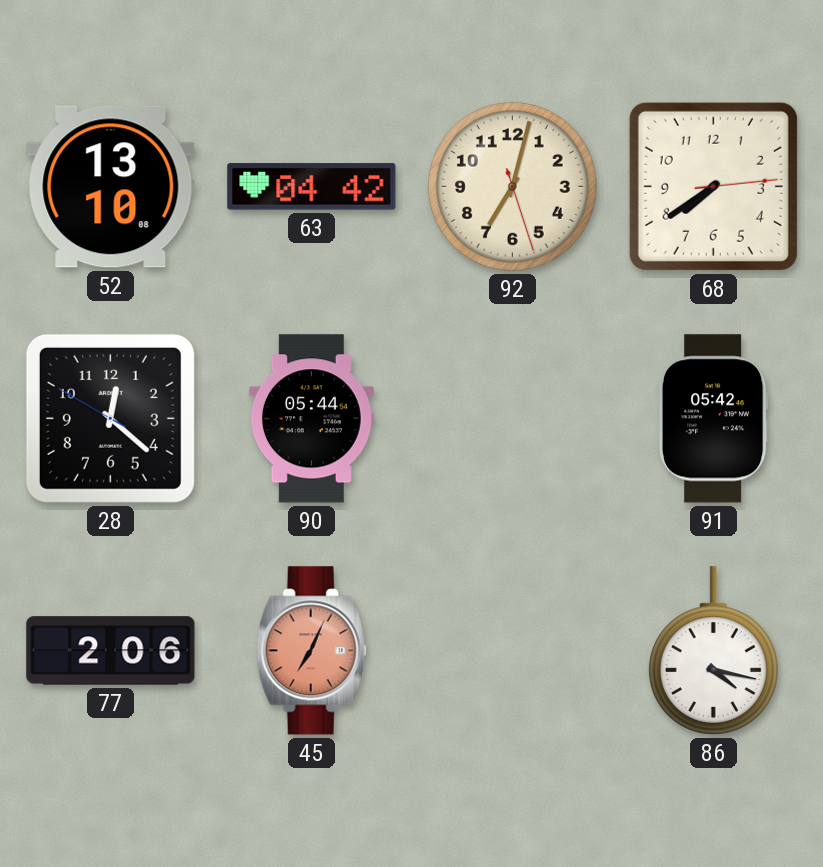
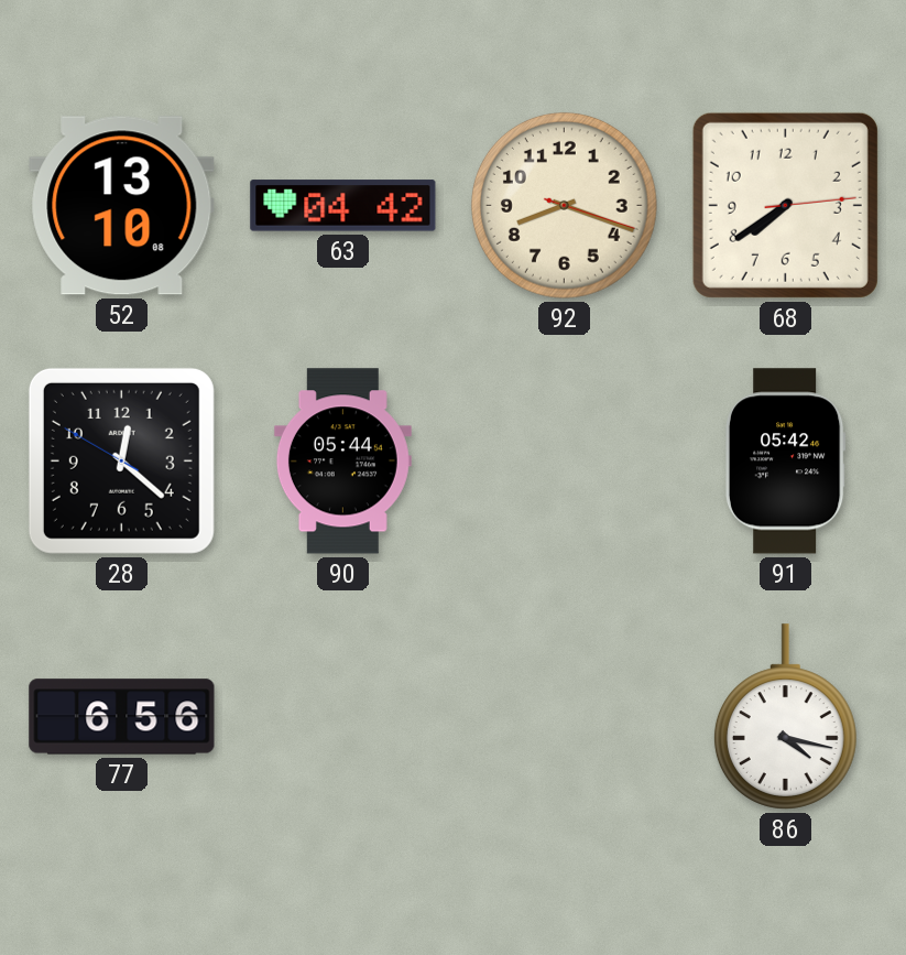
92: 7:02 -> 8:18
77: 2:06 -> 6:56
45: 7:04 -> none
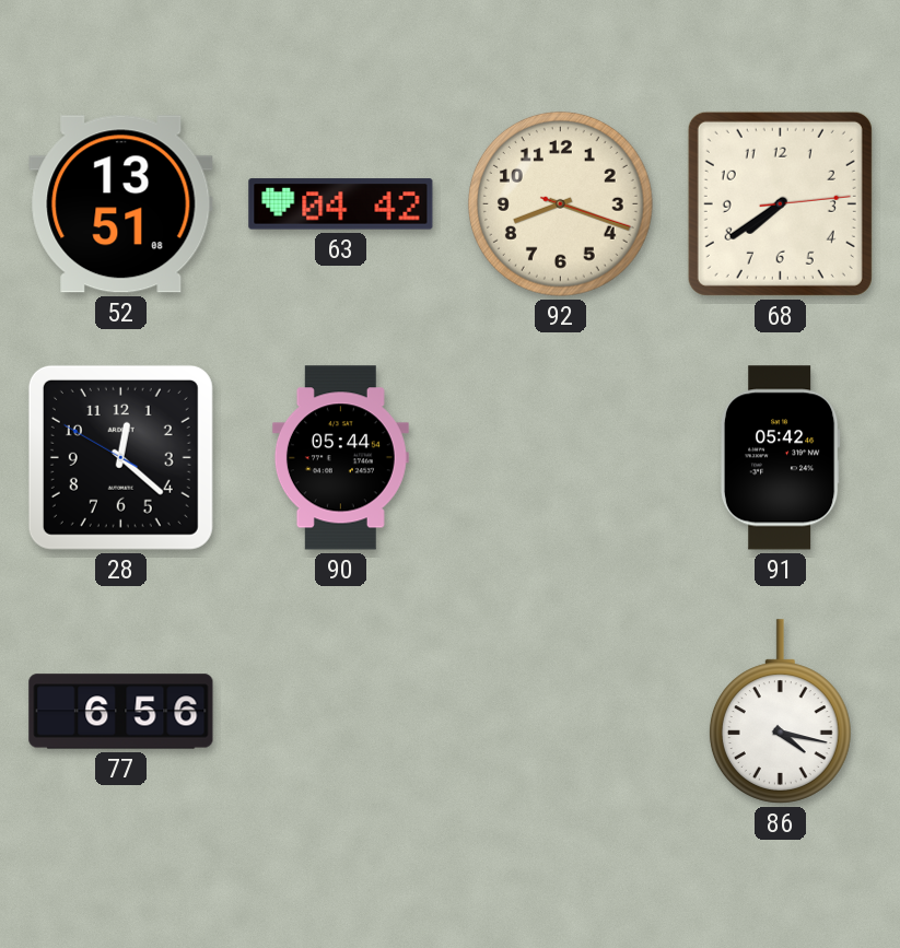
52: 13:10 -> 13:51
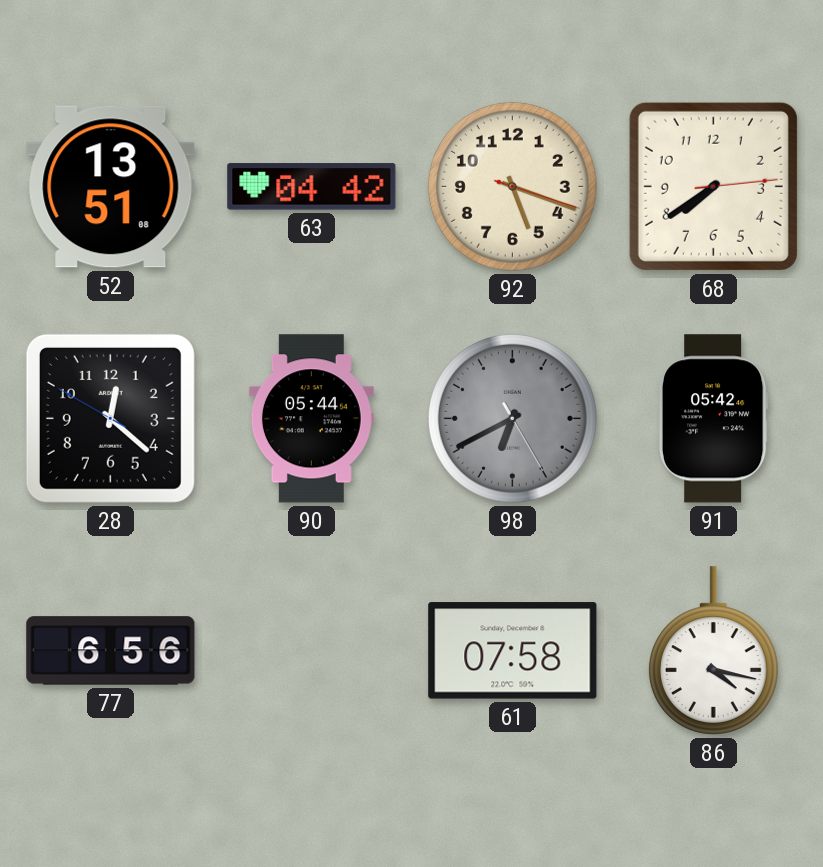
92: 8:18 -> 5:18
98: none -> 6:40
61: none -> 07:58
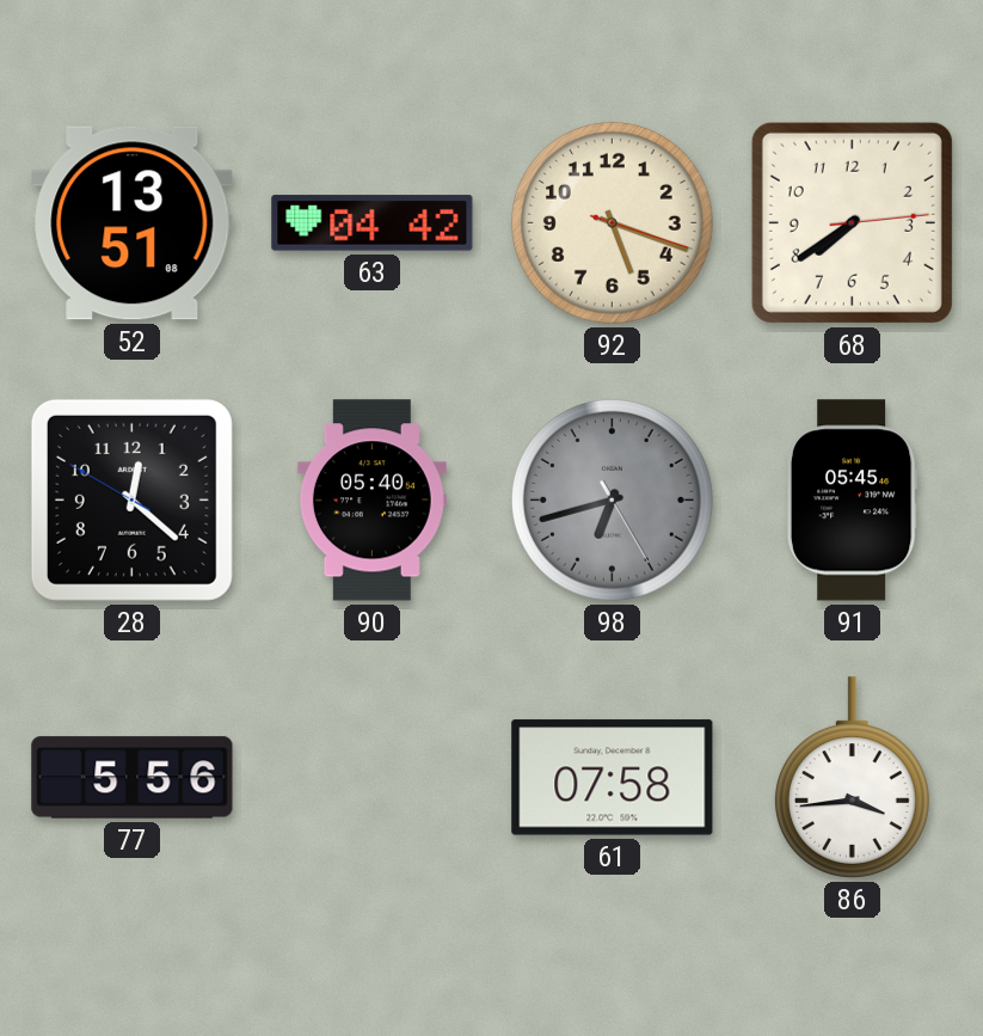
90: 05:44 -> 05:40
98: 6:40 -> 6:42
91: 05:42 -> 05:45
77: 6:56 -> 5:56
86: 4:17 -> 3:44
